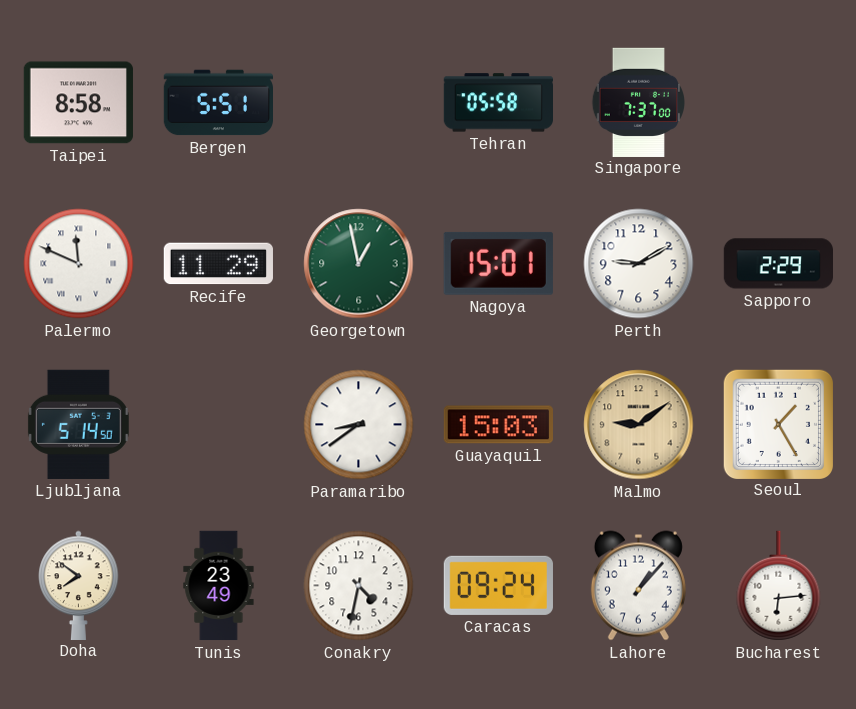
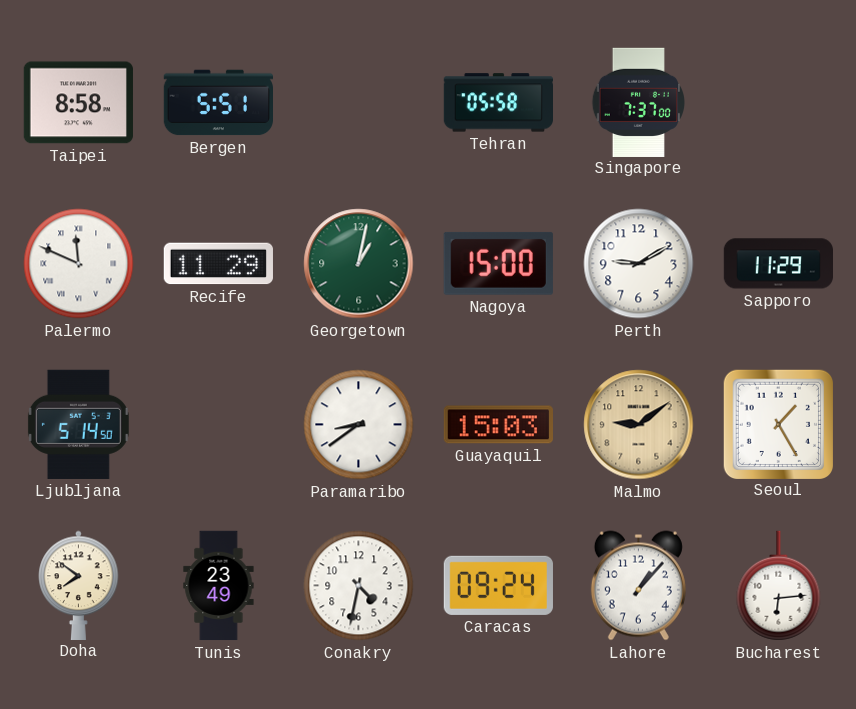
Georgetown: 12:58 -> 1:02
Nagoya: 15:01 -> 15:00
Sapporo: 2:29 -> 11:29
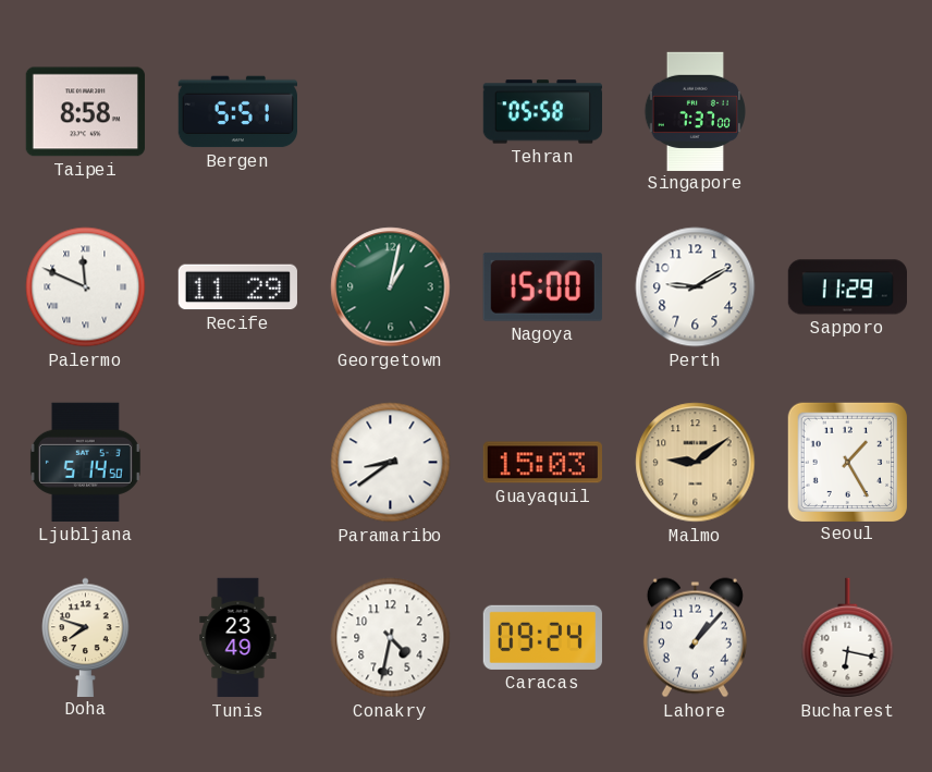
Doha: 7:51 -> 7:48
Bucharest: 6:14 -> 6:17
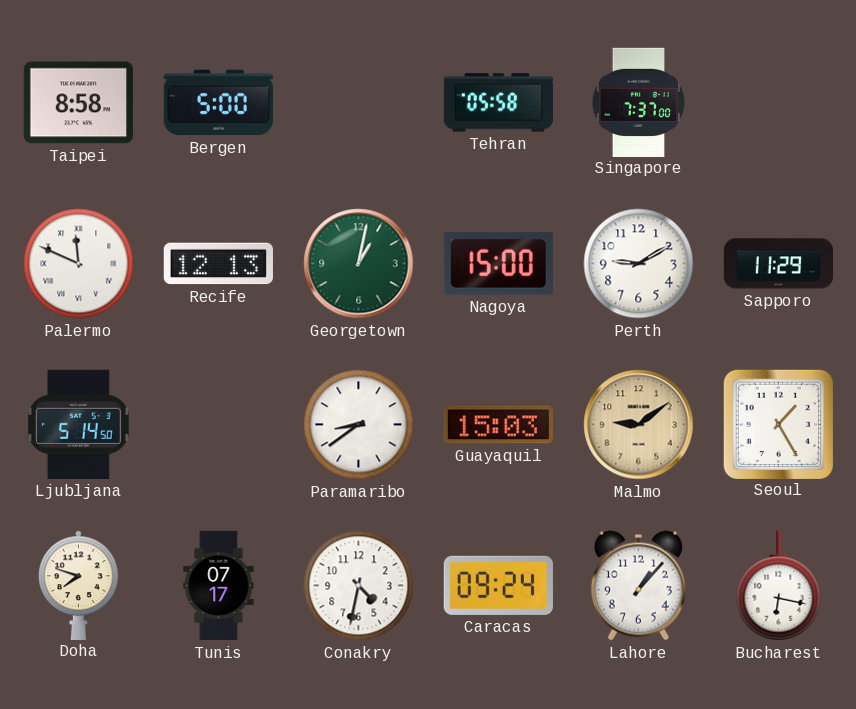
Bergen: 5:51 -> 5:00
Recife: 11:29 -> 12:13
Tunis: 23:49 -> 07:17
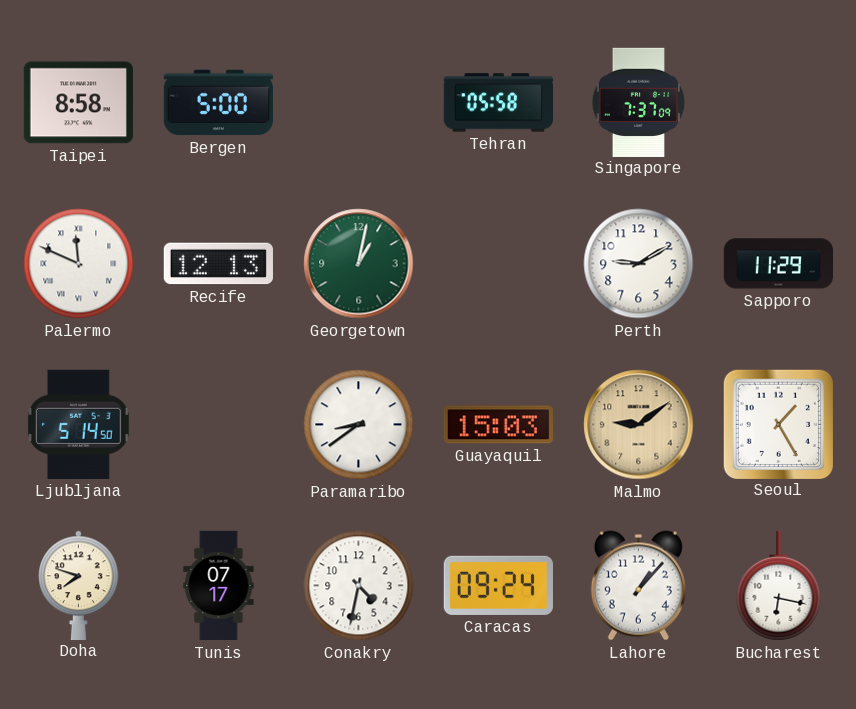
Singapore: 7:37:00 -> 7:37:09
Nagoya: 15:00 -> none
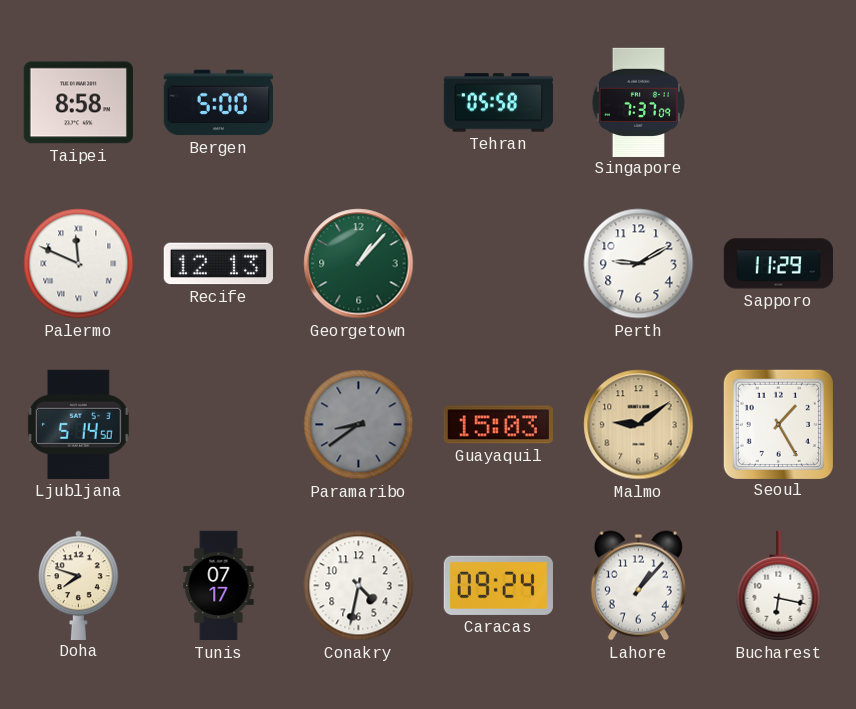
Georgetown: 1:02 -> 1:07
Paramaribo dial: white -> grey
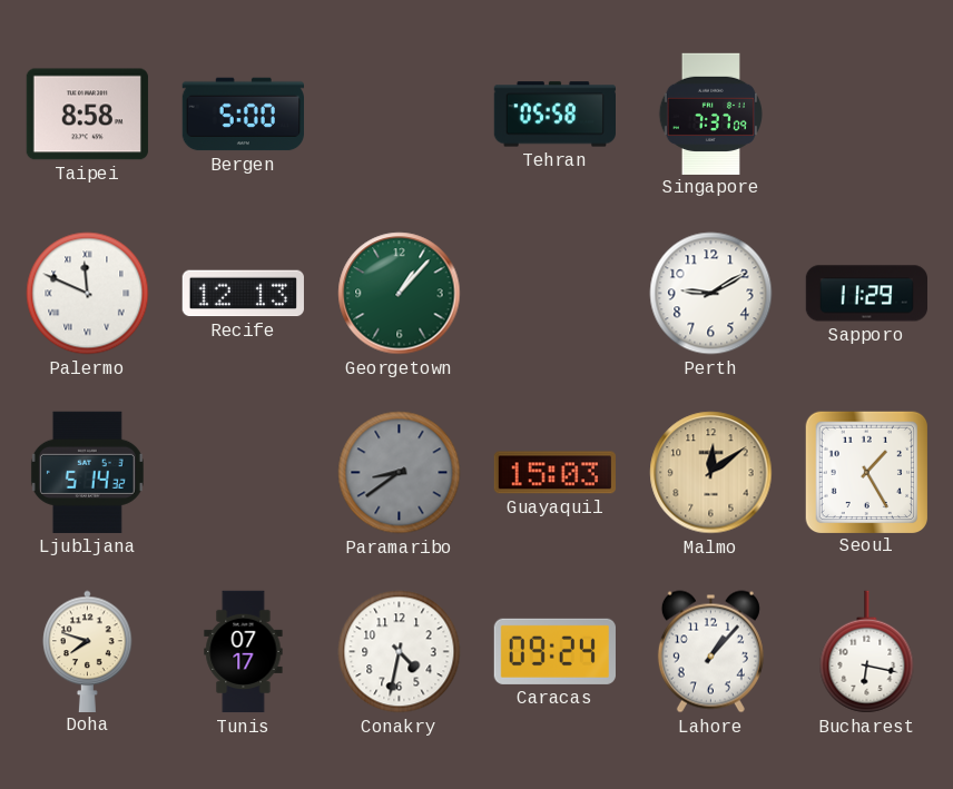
Ljubljana: 5:14:50 -> 5:14:32
Malmo: 9:09 -> 12:09
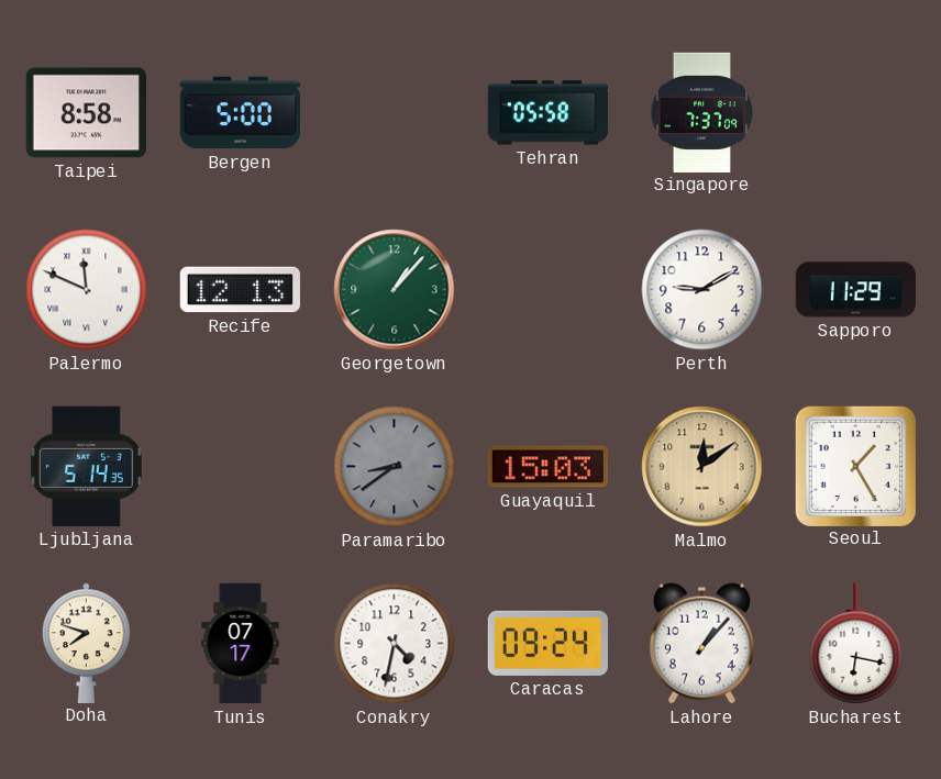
Ljubljana: 5:14:32 -> 5:14:35
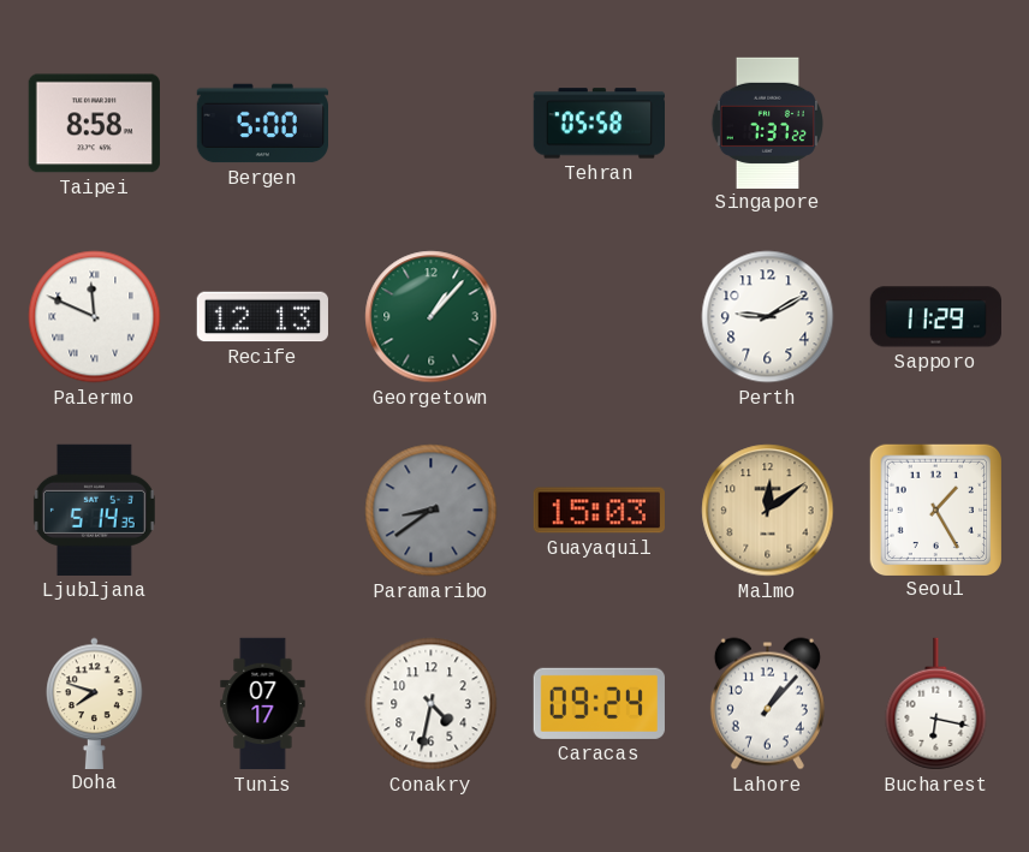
Singapore: 7:37:09 -> 7:37:22
